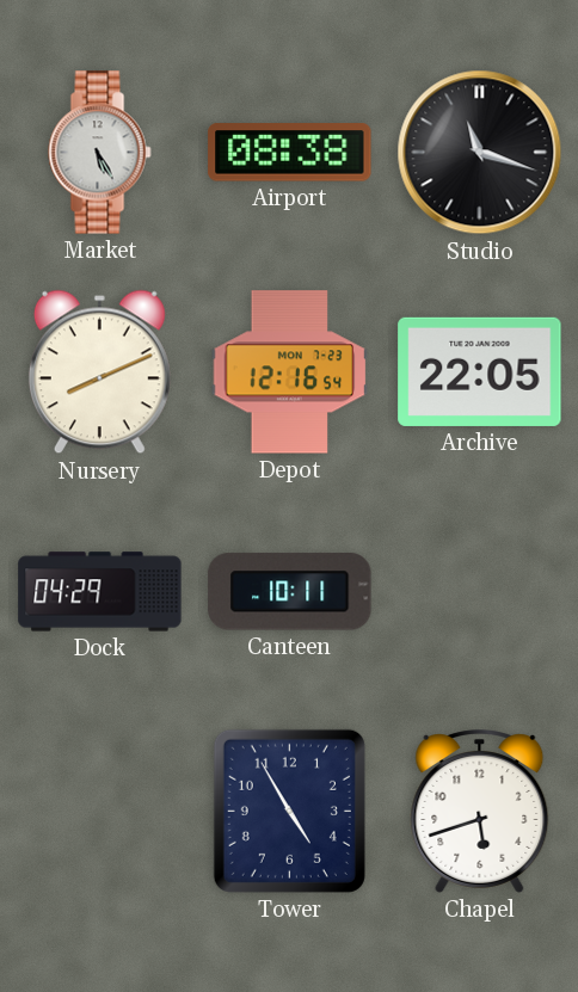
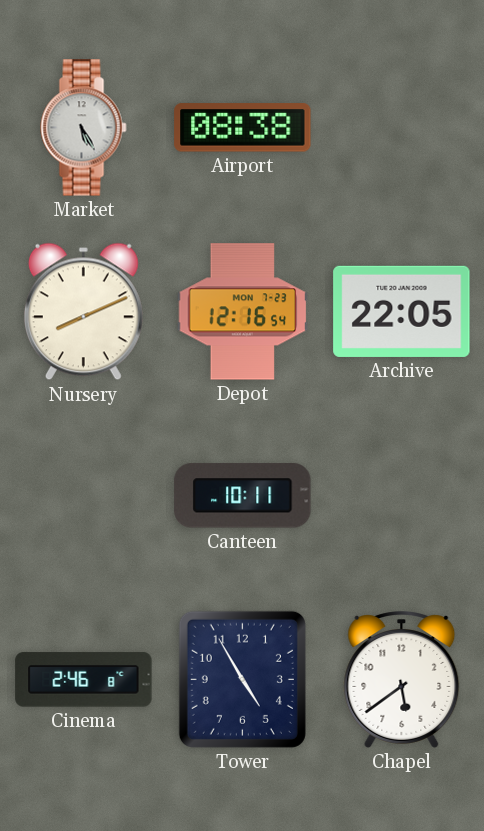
Studio: 11:18 -> none
Dock: 04:29 -> none
Cinema: none -> 2:46
Chapel: 5:42 -> 5:39
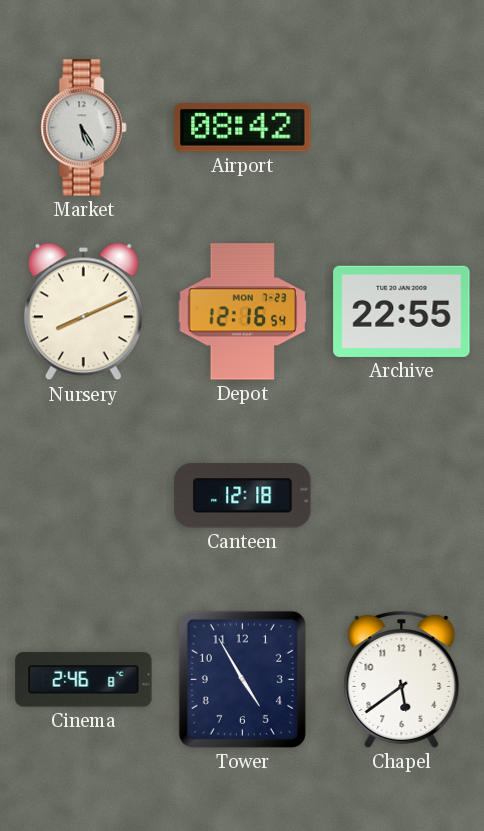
Airport: 08:38 -> 08:42
Archive: 22:05 -> 22:55
Canteen: 10:11 -> 12:18
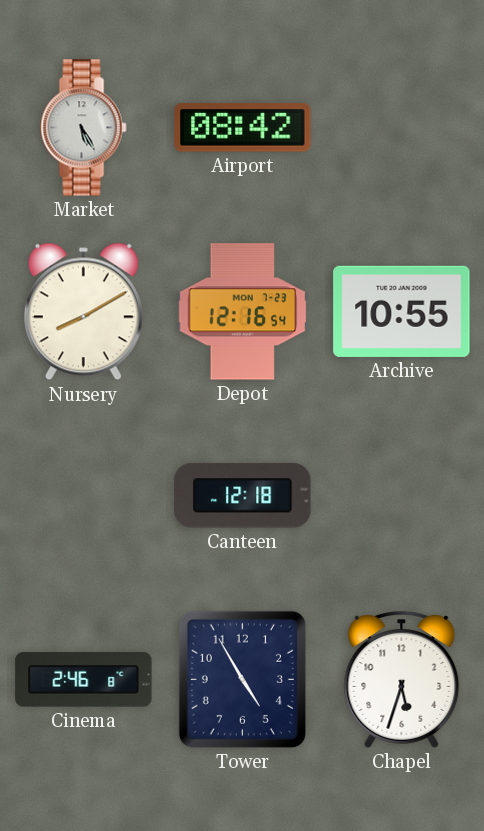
Nursery: 8:11 -> 8:10
Archive: 22:55 -> 10:55
Chapel: 5:39 -> 5:33
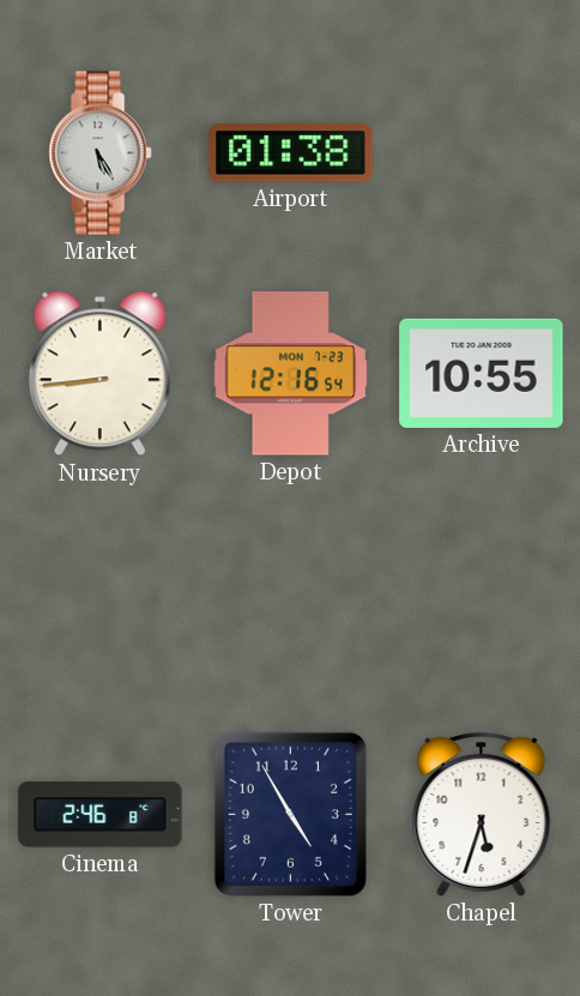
Airport: 08:42 -> 01:38
Nursery: 8:10 -> 8:44
Canteen: 12:18 -> none
